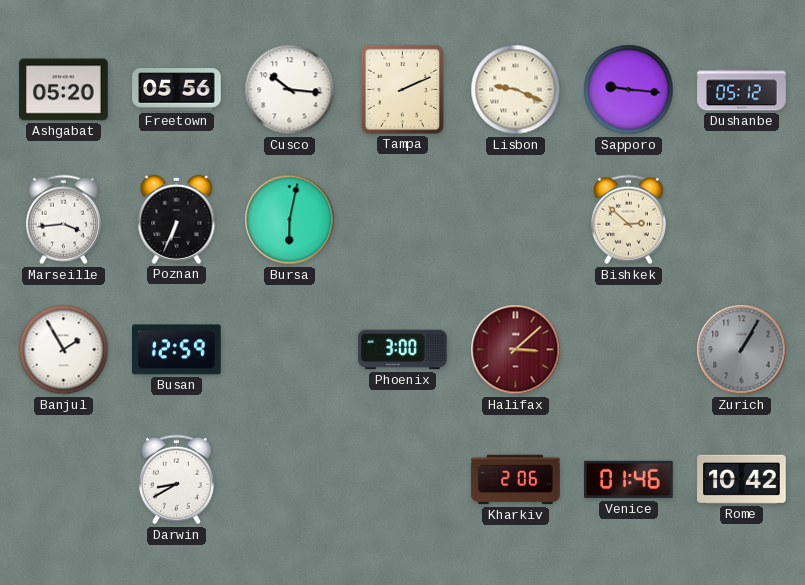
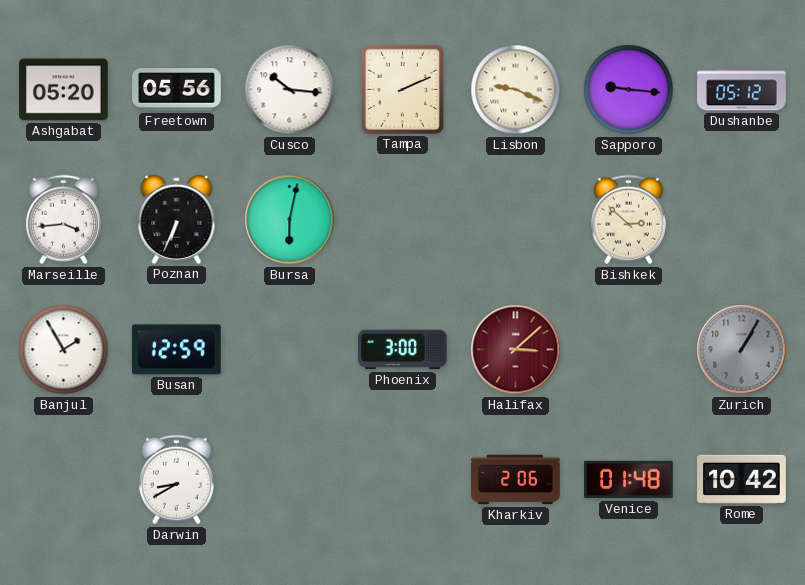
Venice: 01:46 -> 01:48
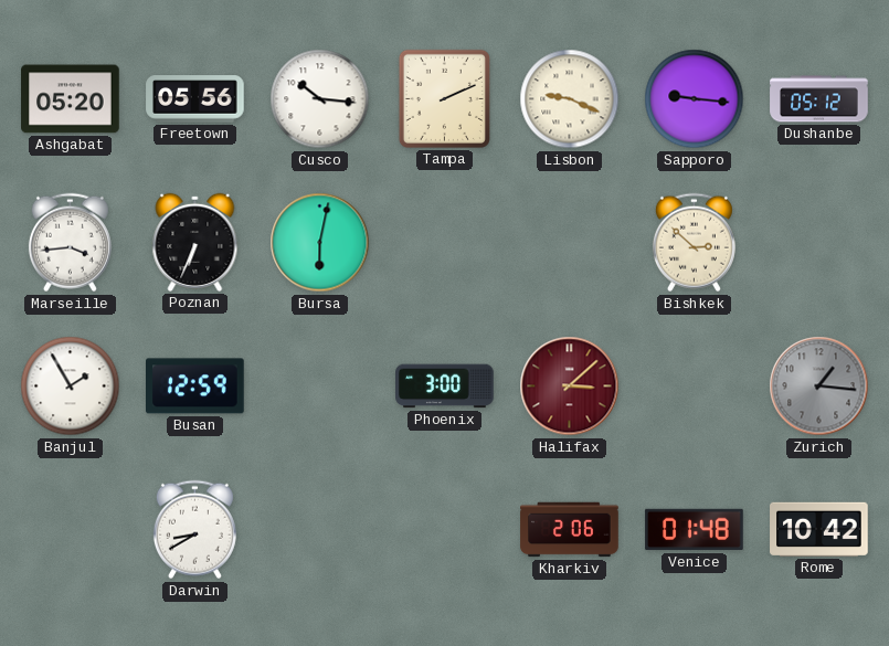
Zurich: 1:05 -> 1:16
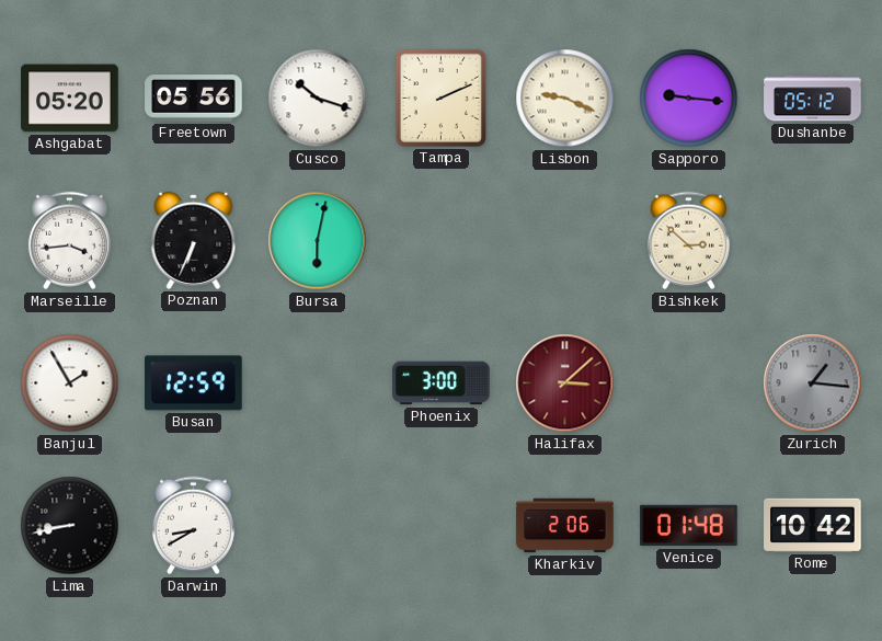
Cusco: 10:16 -> 10:18
Lima: none -> 8:43
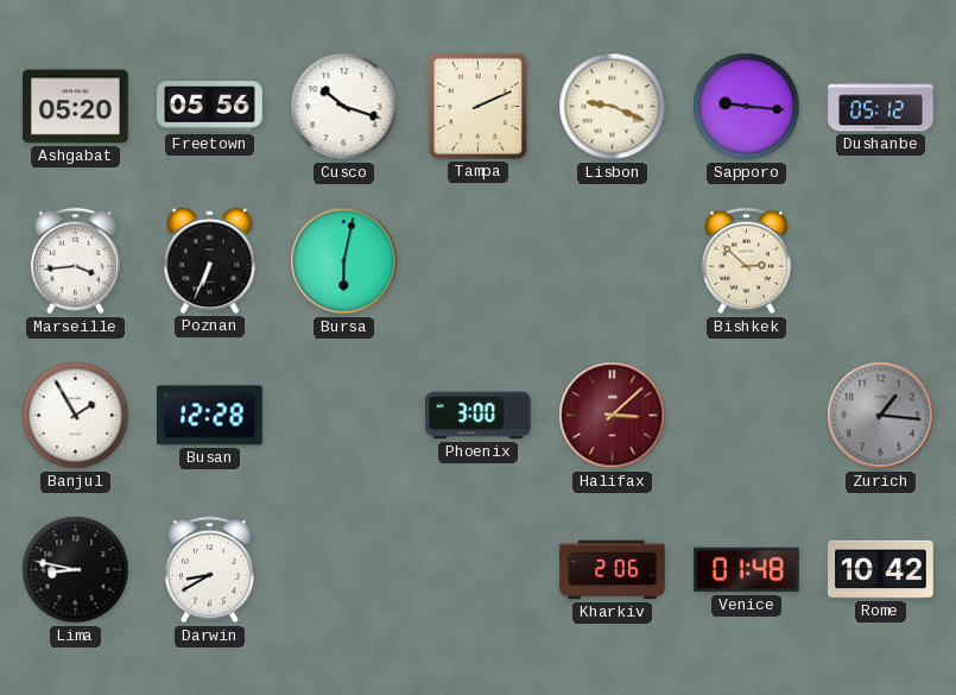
Busan: 12:59 -> 12:28
Lima: 8:43 -> 8:47
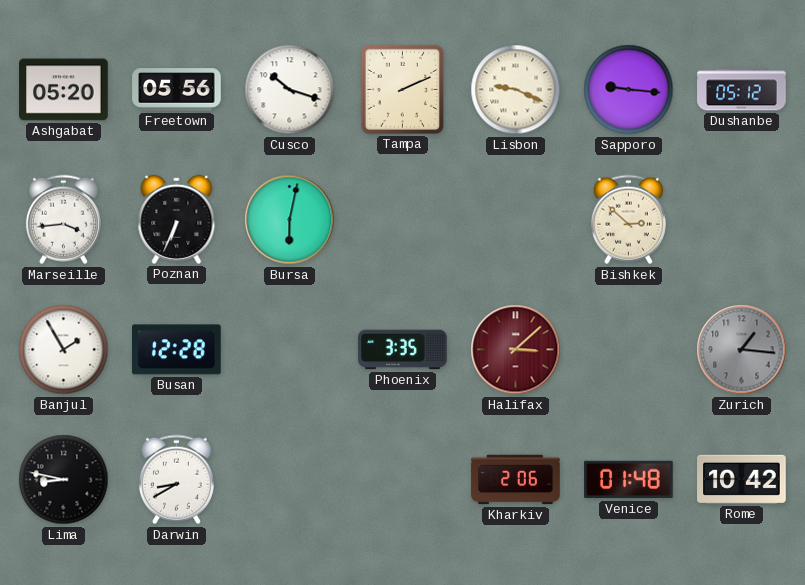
Phoenix: 3:00 -> 3:35
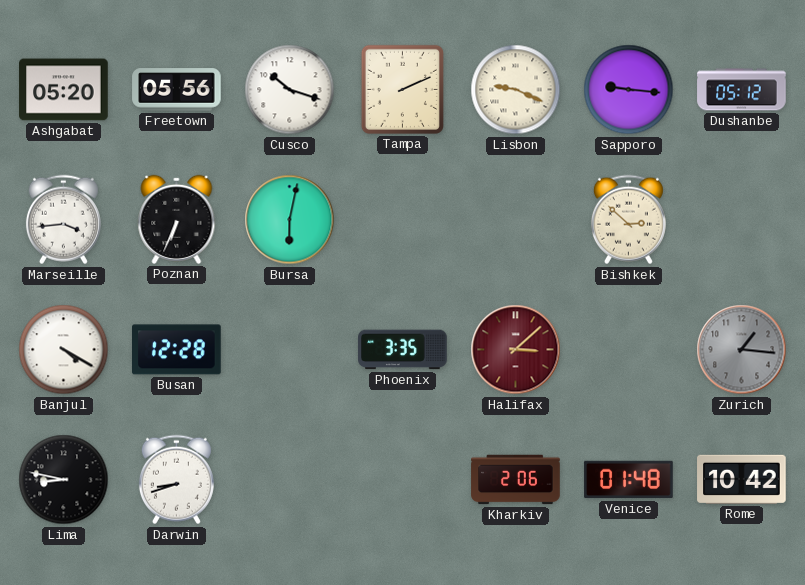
Banjul: 1:55 -> 4:20
Darwin: 8:40 -> 8:42
